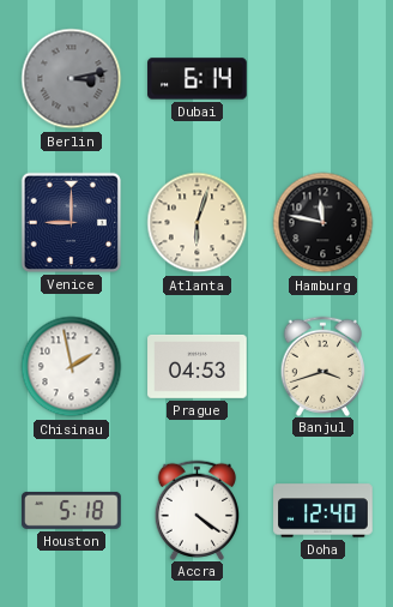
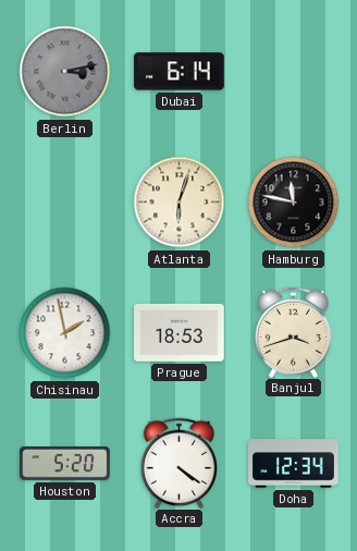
Venice: 9:00 -> none
Prague: 04:53 -> 18:53
Houston: 5:18 -> 5:20
Doha: 12:40 -> 12:34
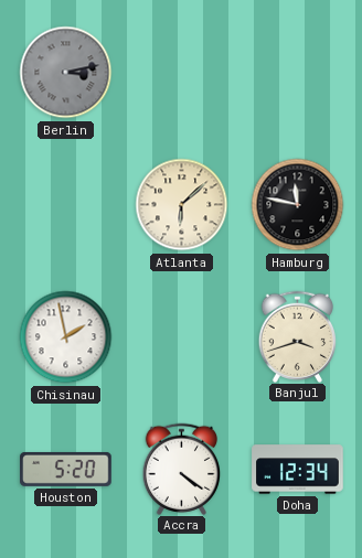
Dubai: 6:14 -> none
Atlanta: 6:03 -> 6:08
Prague: 18:53 -> none
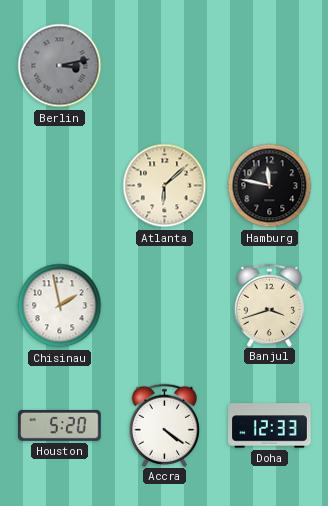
Doha: 12:34 -> 12:33
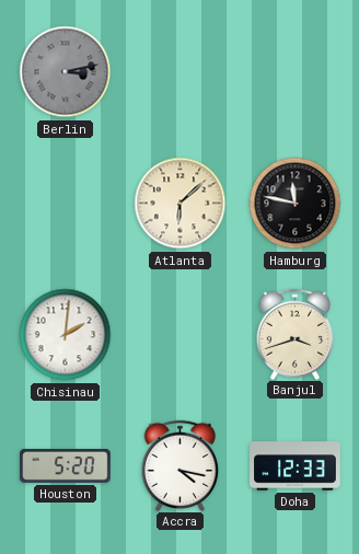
Chisinau: 1:58 -> 2:01
Accra: 4:21 -> 4:17
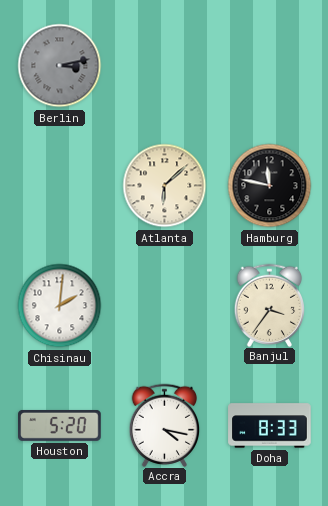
Banjul: 3:42 -> 3:36
Doha: 12:33 -> 8:33
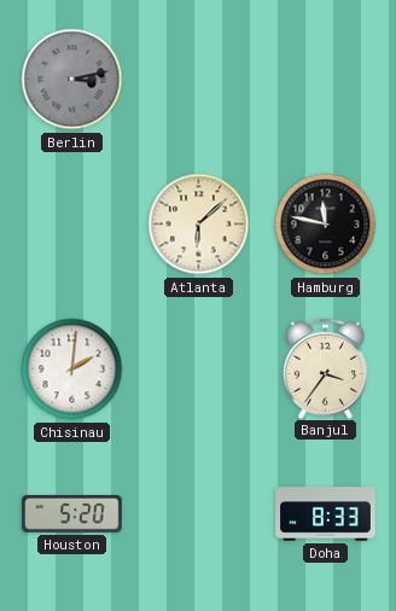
Accra: 4:17 -> none
